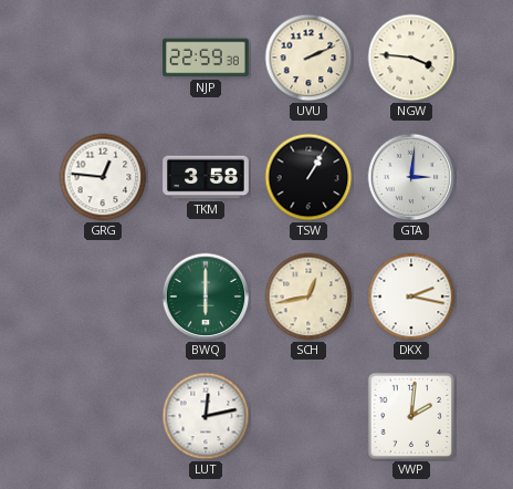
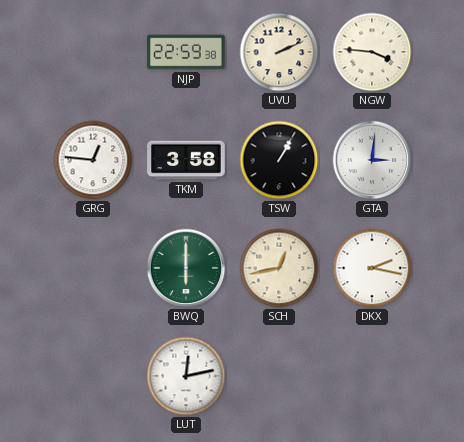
VWP: 2:01 -> none
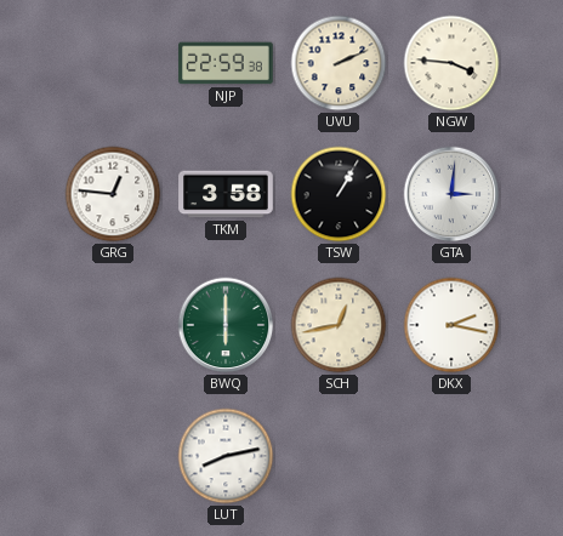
LUT: 12:13 -> 8:13
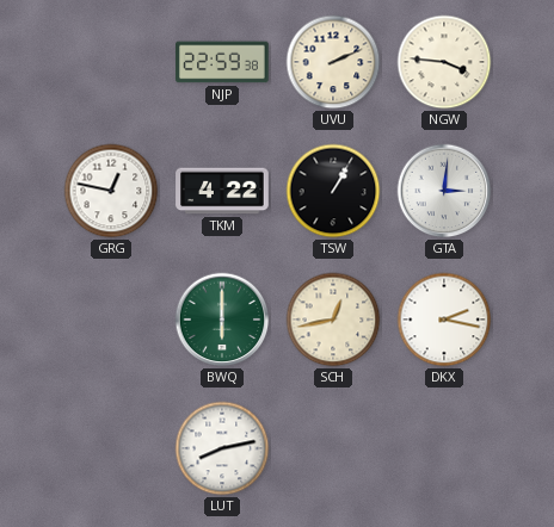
GRG: 12:46 -> 12:47
TKM: 3:58 -> 4:22
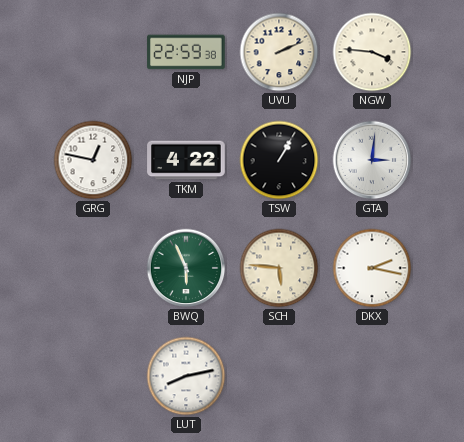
BWQ: 6:00 -> 5:56
SCH: 12:43 -> 5:46
